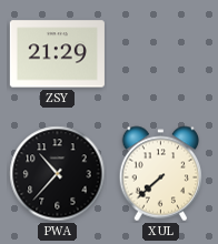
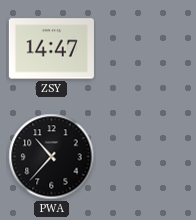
ZSY: 21:29 -> 14:47
XUL: 7:38 -> none
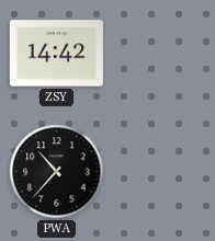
ZSY: 14:47 -> 14:42
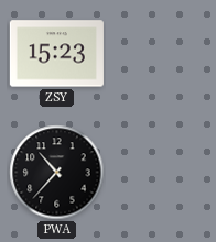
ZSY: 14:42 -> 15:23
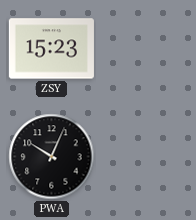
PWA: 10:37 -> 10:04
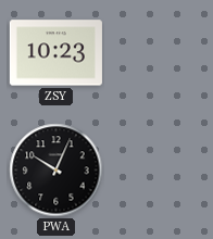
ZSY: 15:23 -> 10:23
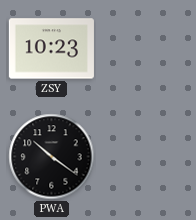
PWA: 10:04 -> 10:21
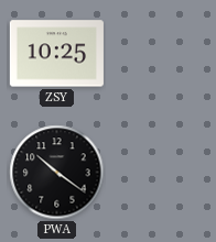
ZSY: 10:23 -> 10:25
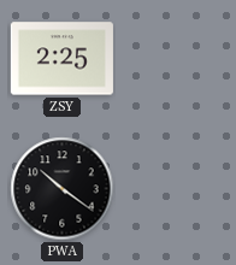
ZSY: 10:25 -> 2:25
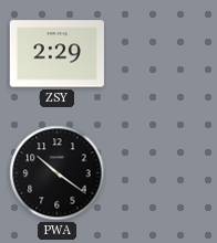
ZSY: 2:25 -> 2:29
